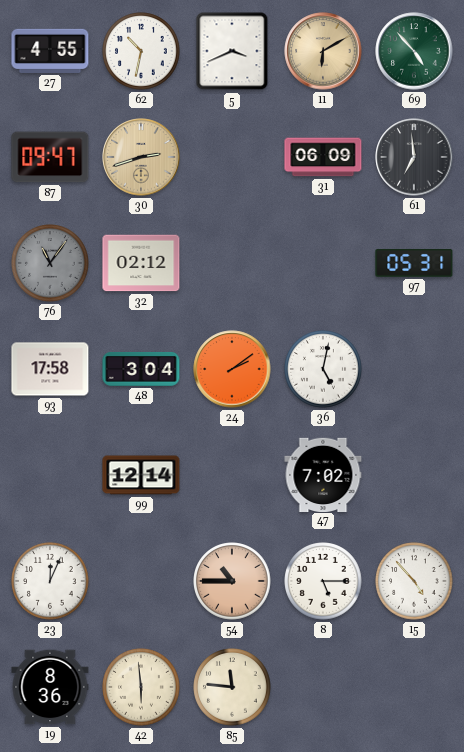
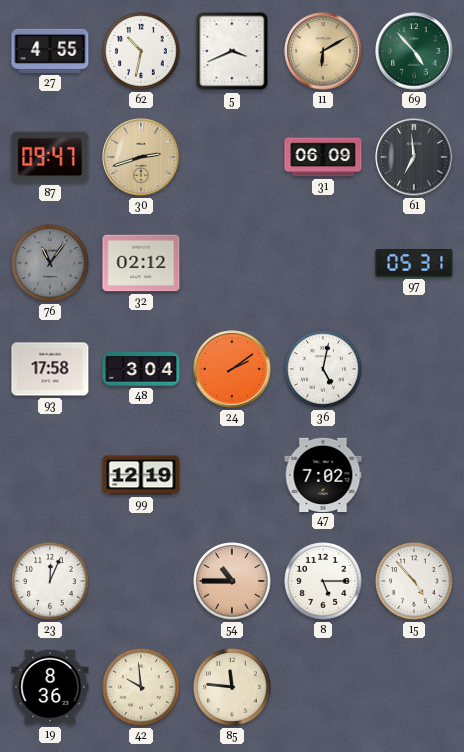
99: 12:14 -> 12:19
42: 5:59 -> 9:59
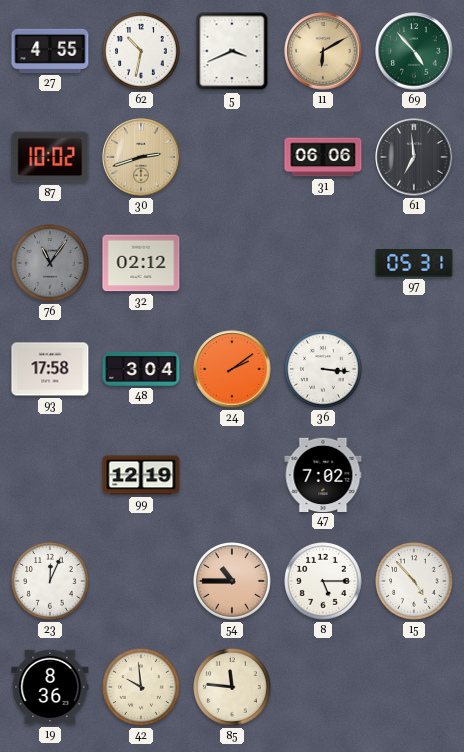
87: 09:47 -> 10:02
31: 06:09 -> 06:06
36: 5:02 -> 3:16
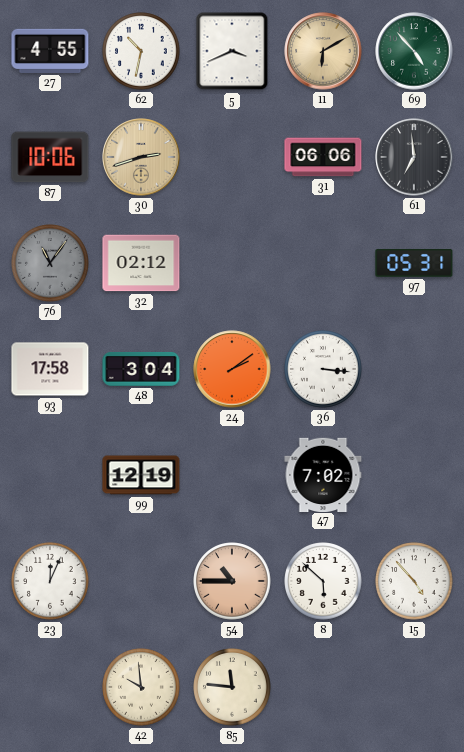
87: 10:02 -> 10:06
8: 5:15 -> 5:52
19: 8:36 -> none
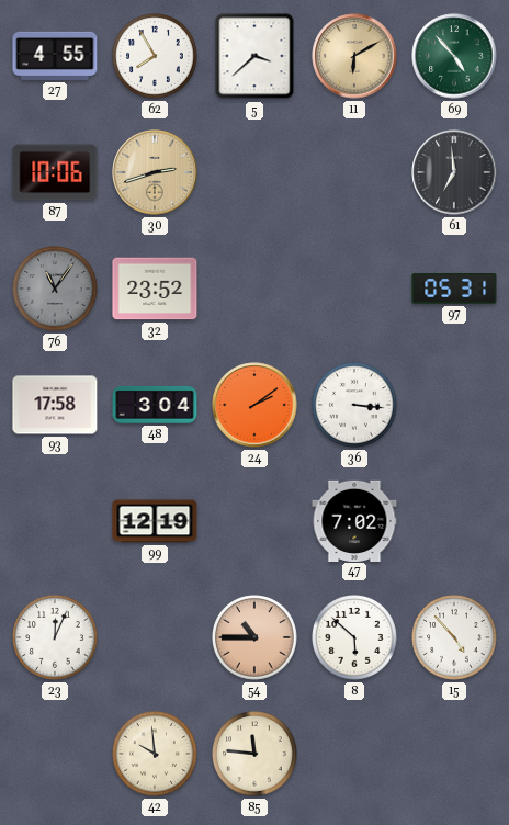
62: 10:32 -> 7:55
5: 3:41 -> 3:38
31: 06:06 -> none
32: 02:12 -> 23:52
